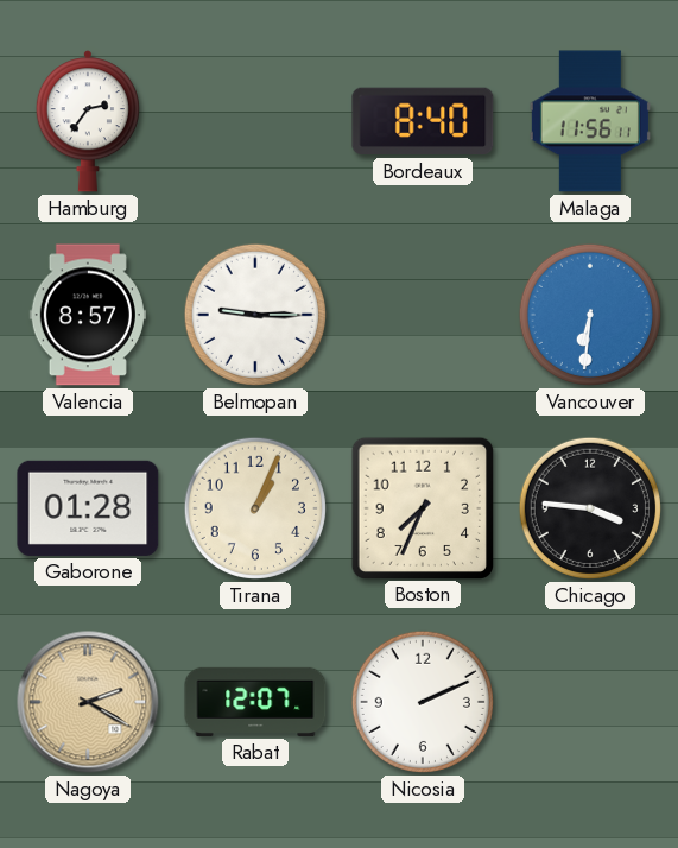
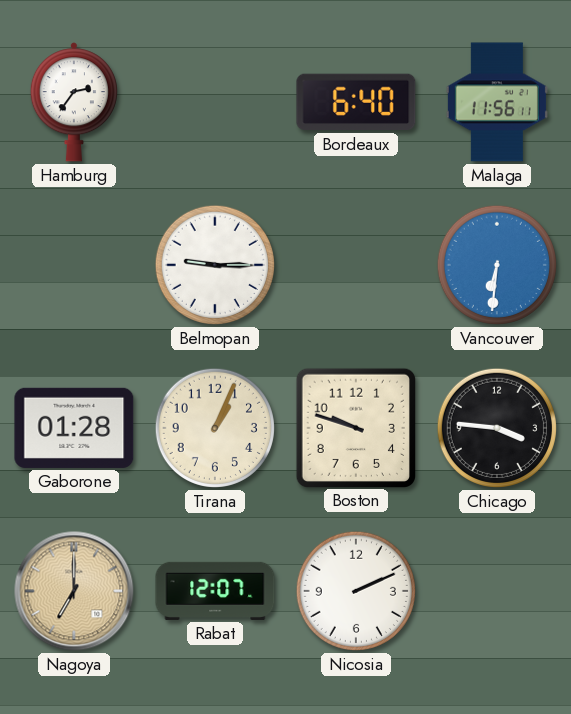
Bordeaux: 8:40 -> 6:40
Valencia: 8:57 -> none
Boston: 7:34 -> 9:48
Nagoya: 2:20 -> 7:00
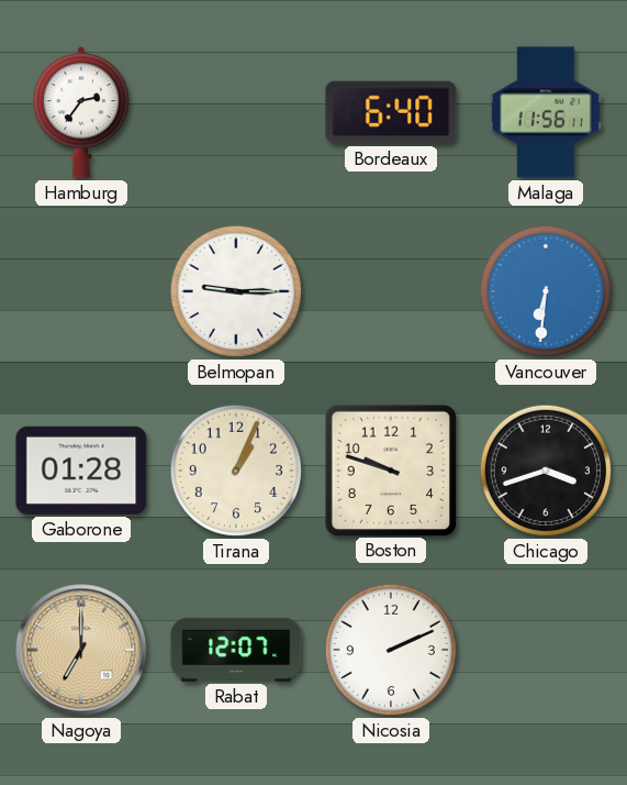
Chicago: 3:46 -> 3:42
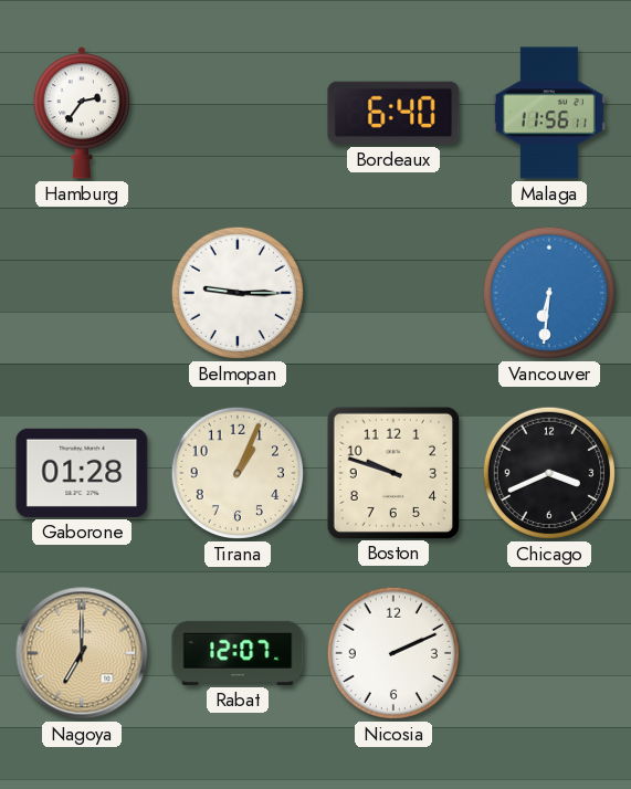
Chicago: 3:42 -> 3:41
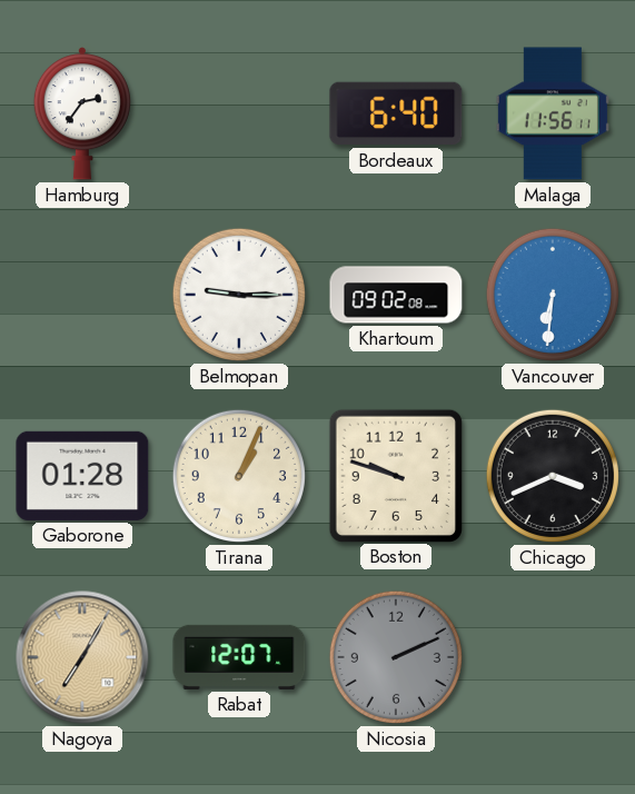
Khartoum: none -> 09:02
Nagoya: 7:00 -> 7:05
Nicosia dial: white -> grey
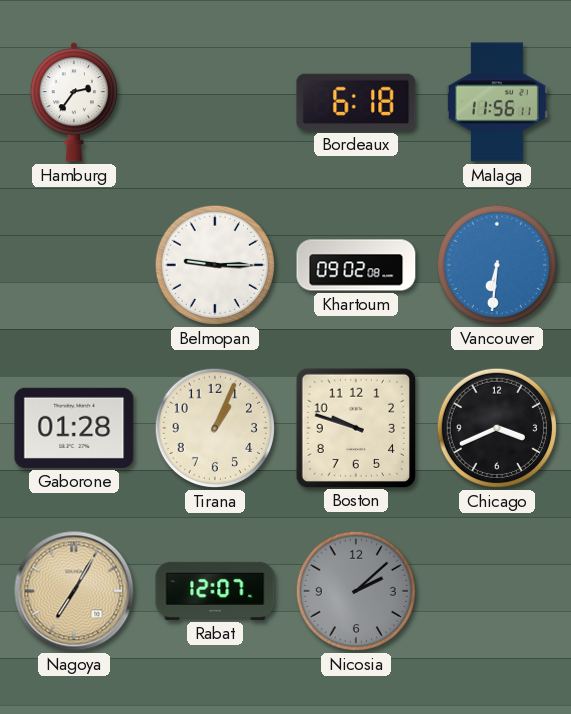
Bordeaux: 6:40 -> 6:18
Nicosia: 2:11 -> 2:08
